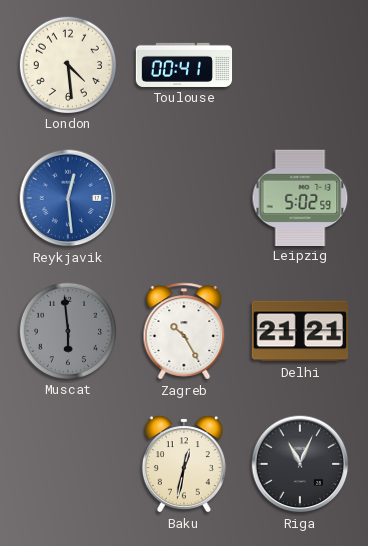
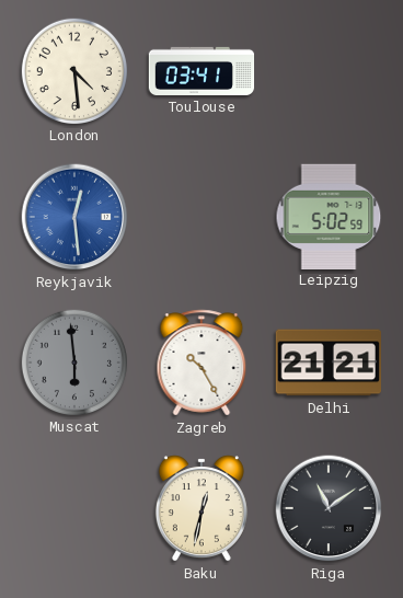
Toulouse: 00:41 -> 03:41
Riga: 11:04 -> 11:09
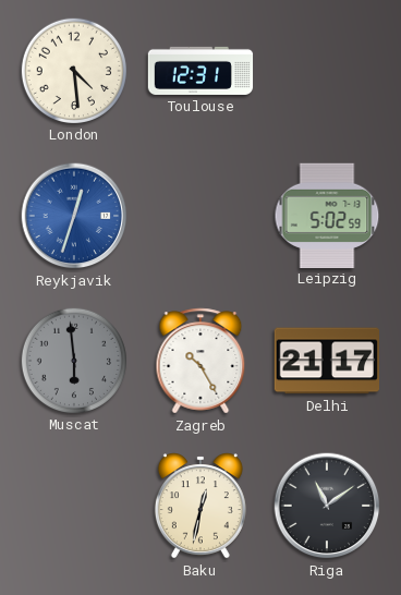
Toulouse: 03:41 -> 12:31
Reykjavik: 12:29 -> 12:33
Delhi: 21:21 -> 21:17
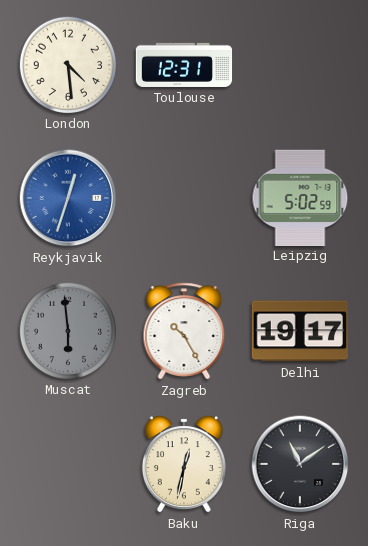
Delhi: 21:17 -> 19:17
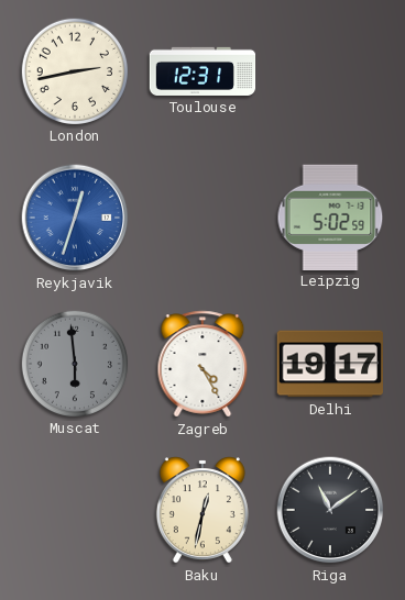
London: 4:29 -> 2:43
Zagreb: 10:25 -> 4:25
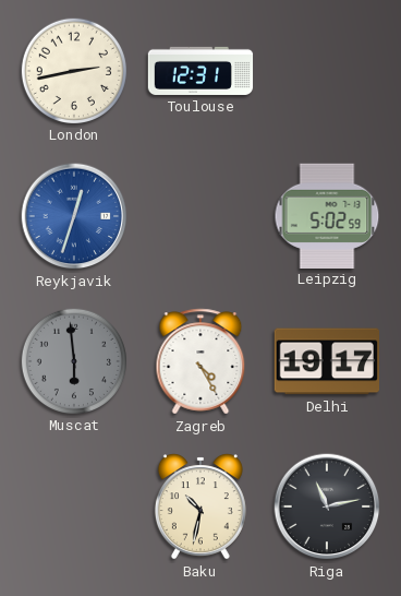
Baku: 12:32 -> 10:32
Riga: 11:09 -> 11:13
